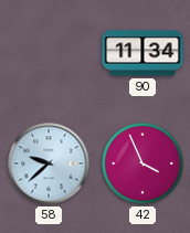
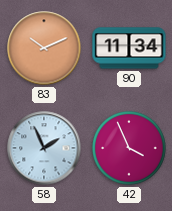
83: none -> 10:11
58: 9:38 -> 1:56
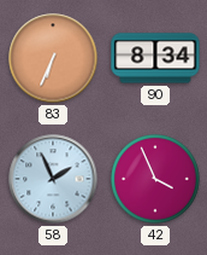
83: 10:11 -> 6:34
90: 11:34 -> 8:34
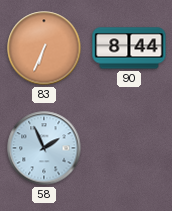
90: 8:34 -> 8:44
42: 3:56 -> none
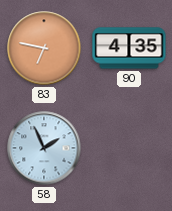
83: 6:34 -> 6:47
90: 8:44 -> 4:35
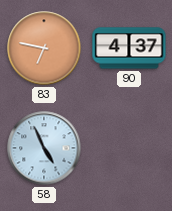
90: 4:35 -> 4:37
58: 1:56 -> 4:56
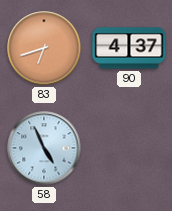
83: 6:47 -> 6:42
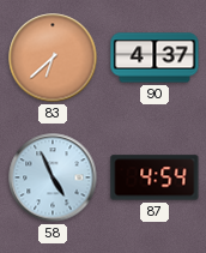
83: 6:42 -> 6:38
87: none -> 4:54
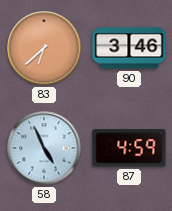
90: 4:37 -> 3:46
87: 4:54 -> 4:59
